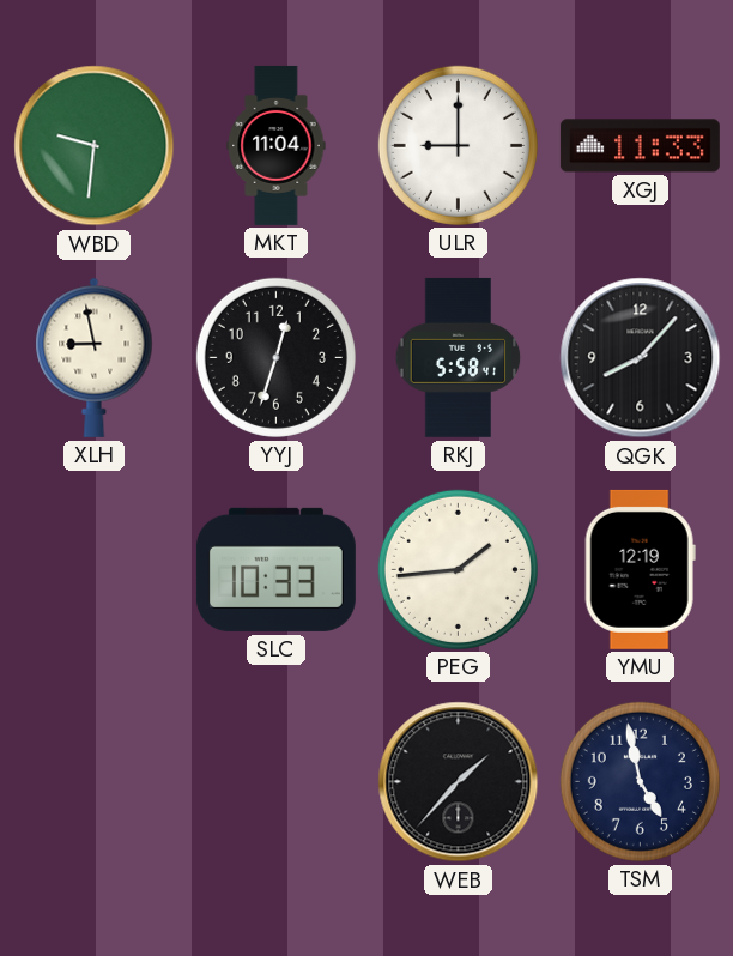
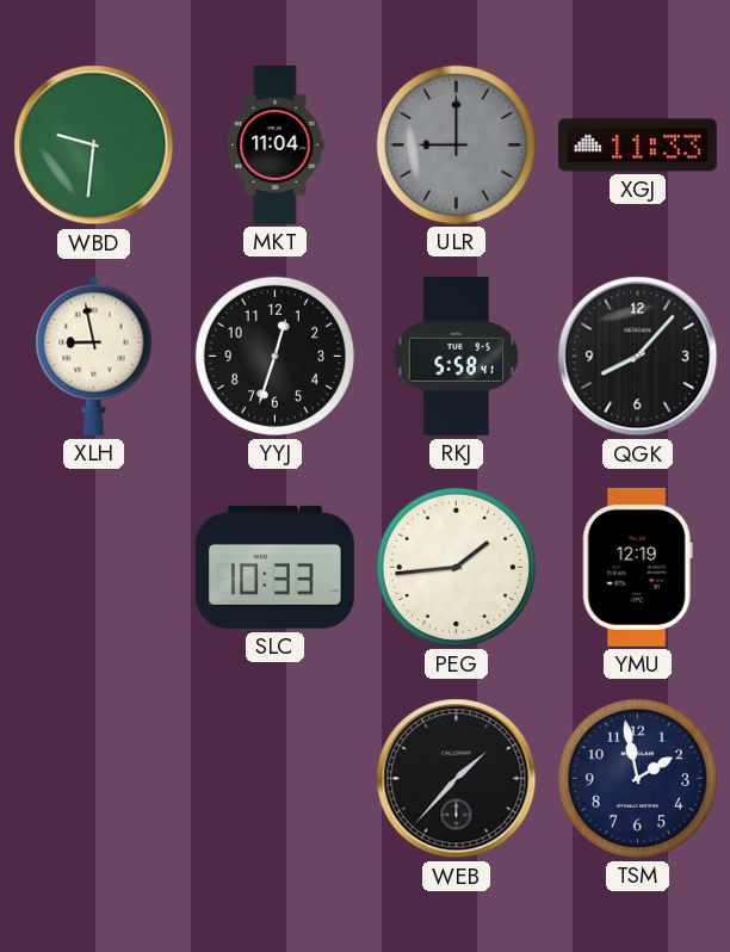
ULR dial: white -> grey
TSM: 4:58 -> 1:58
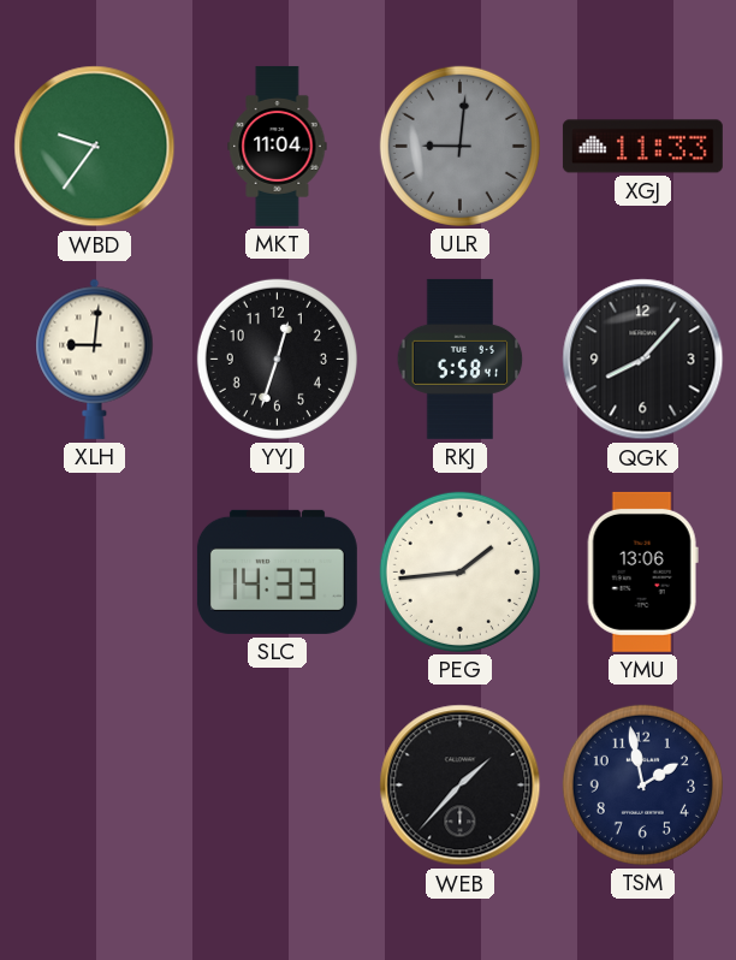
WBD: 9:31 -> 9:36
ULR: 9:00 -> 9:01
XLH: 8:58 -> 9:01
SLC: 10:33 -> 14:33
YMU: 12:19 -> 13:06
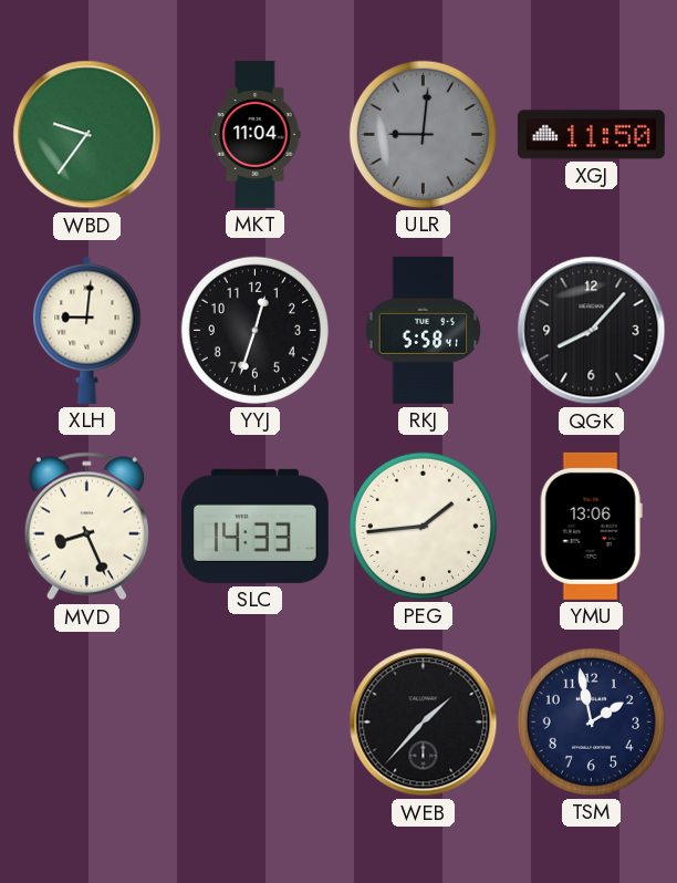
XGJ: 11:33 -> 11:50
MVD: none -> 8:26
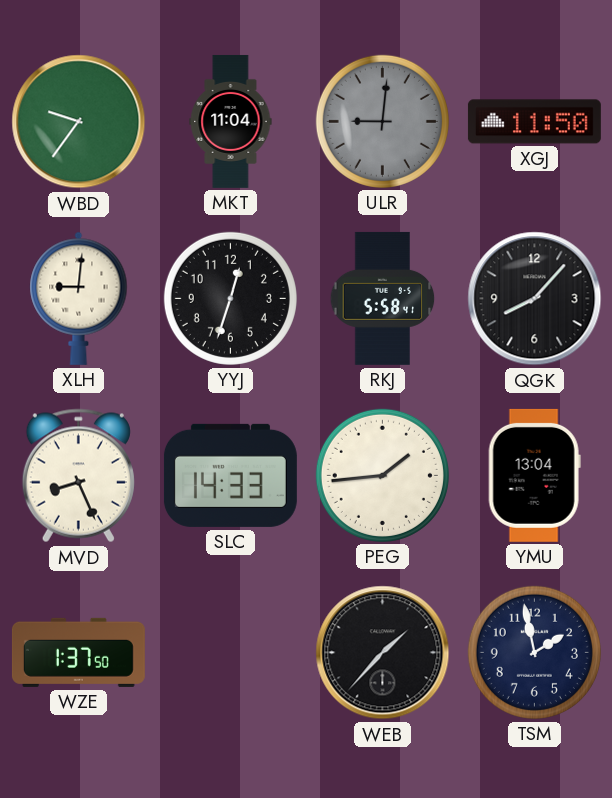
YMU: 13:06 -> 13:04
WZE: none -> 1:37
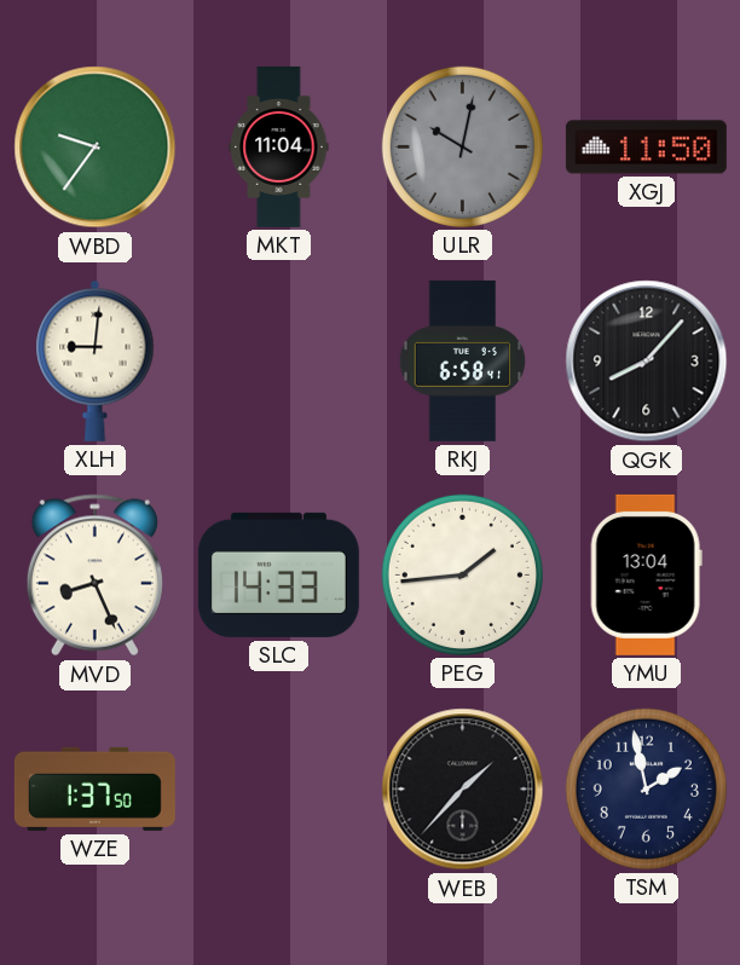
ULR: 9:01 -> 10:02
YYJ: 12:33 -> none
RKJ: 5:58 -> 6:58
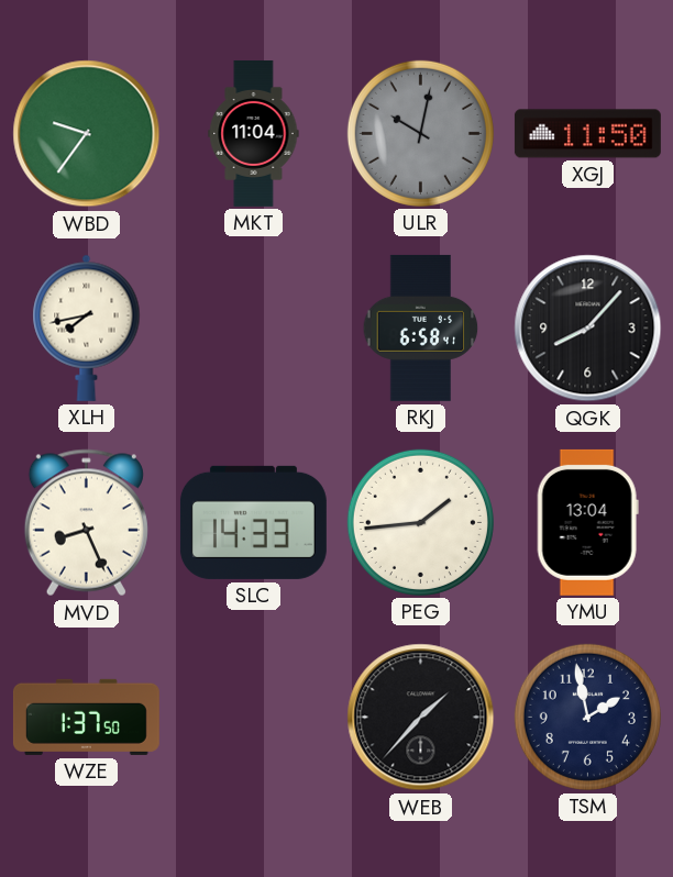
XLH: 9:01 -> 7:43
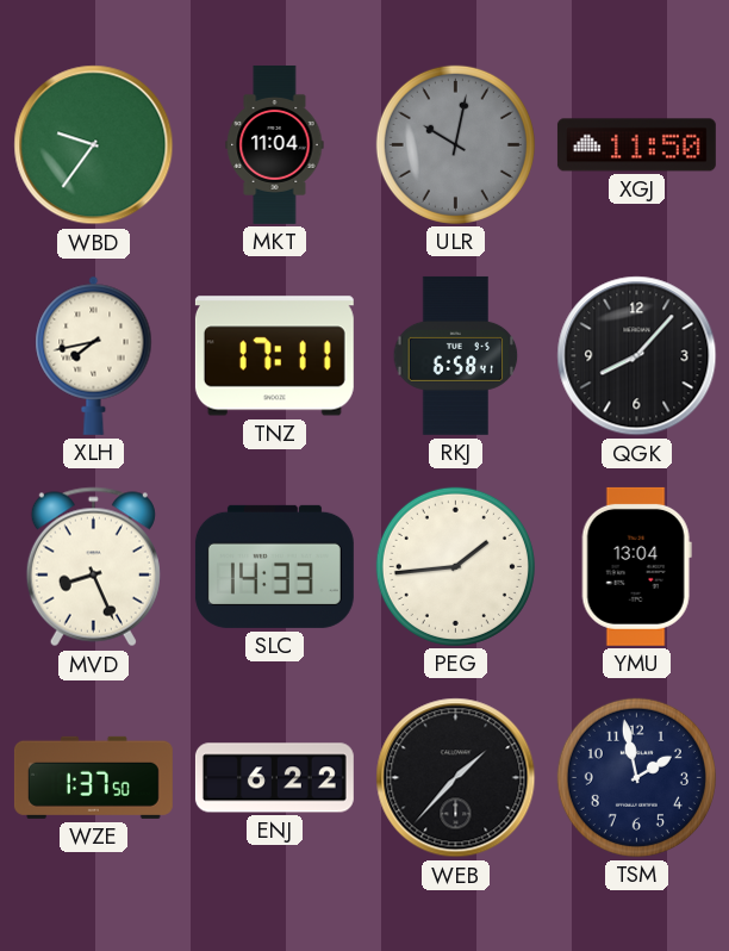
TNZ: none -> 17:11
ENJ: none -> 6:22
